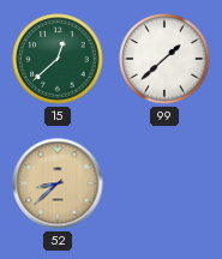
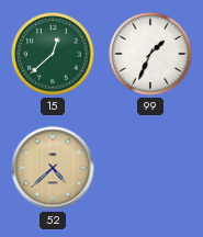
99: 1:38 -> 1:34
52: 8:38 -> 4:38
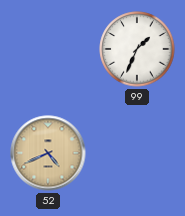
15: 12:38 -> none
52: 4:38 -> 4:41
